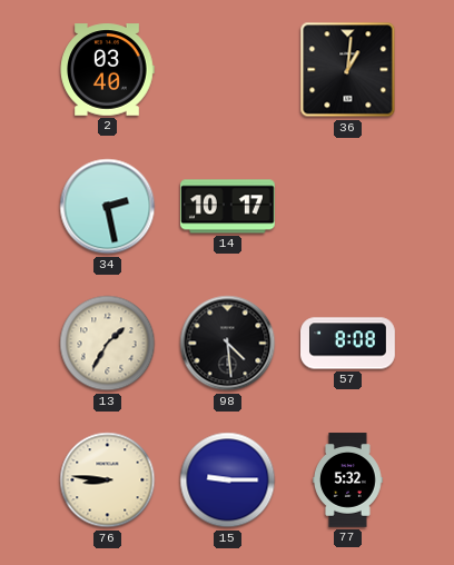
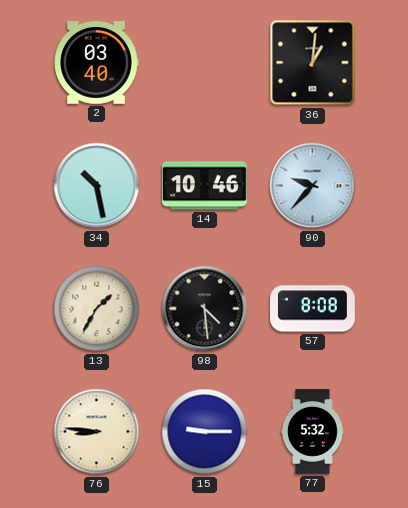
34: 2:28 -> 10:28
14: 10:17 -> 10:46
90: none -> 9:37
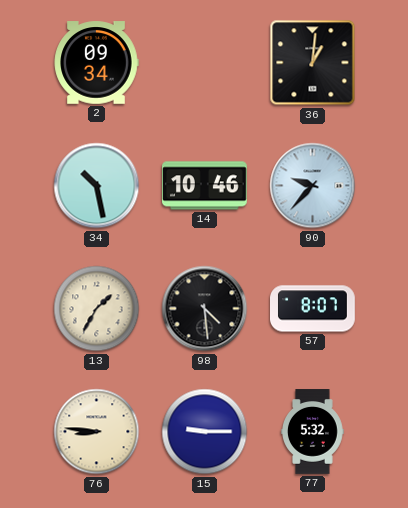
2: 03:40 -> 09:34
57: 8:08 -> 8:07
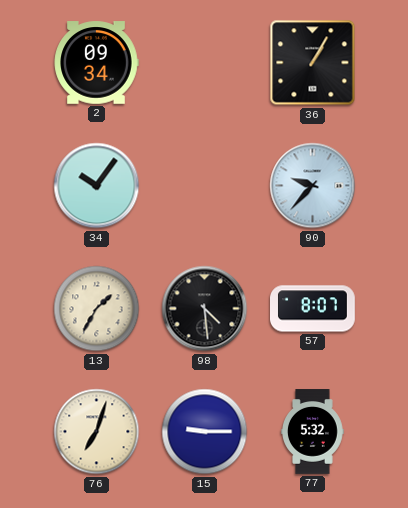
36: 1:01 -> 1:05
34: 10:28 -> 10:06
14: 10:46 -> none
76: 8:46 -> 7:03
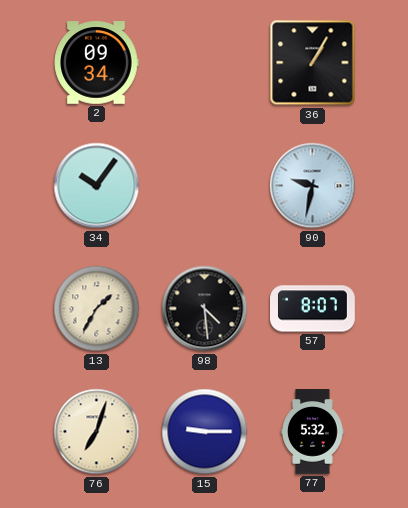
90: 9:37 -> 9:32
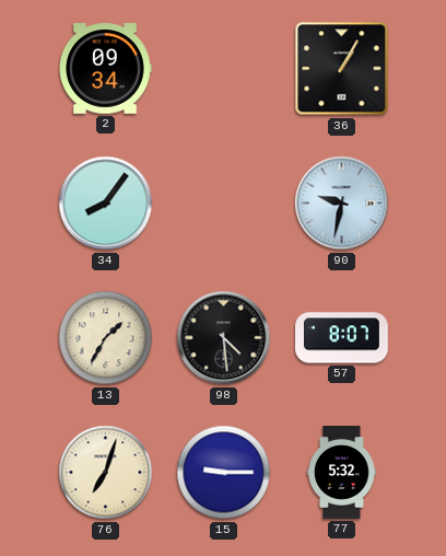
34: 10:06 -> 8:06
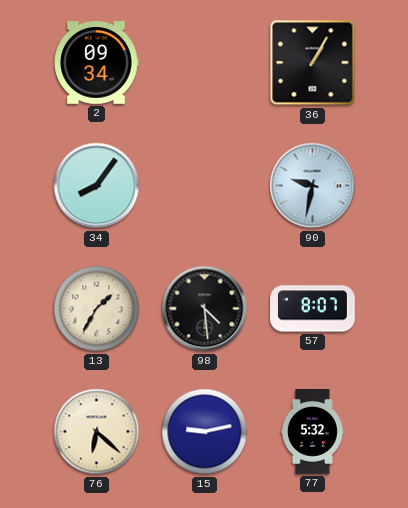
76: 7:03 -> 6:22
15: 9:15 -> 9:13
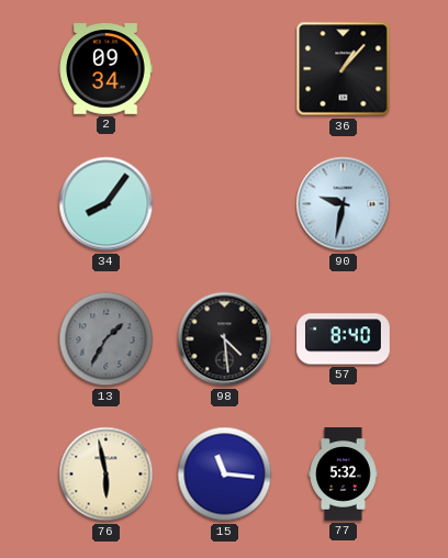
36: 1:05 -> 1:07
13 dial: cream -> grey
57: 8:07 -> 8:40
76: 6:22 -> 5:58
15: 9:13 -> 11:16
